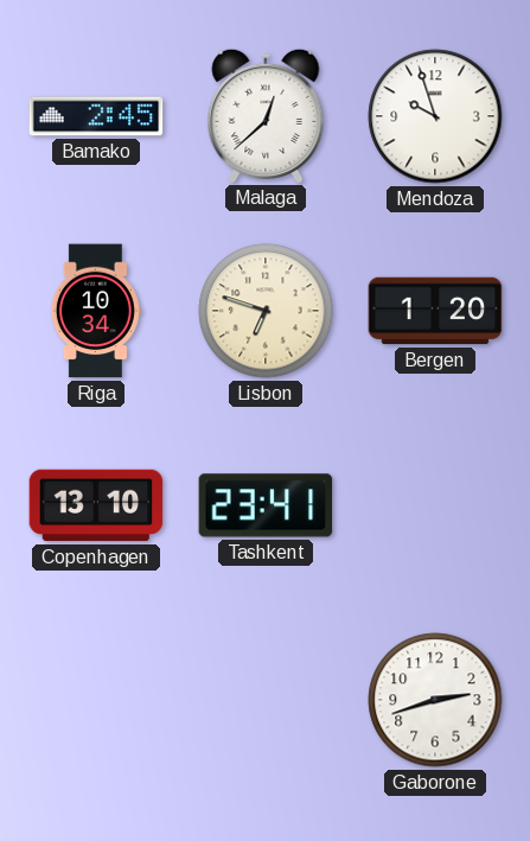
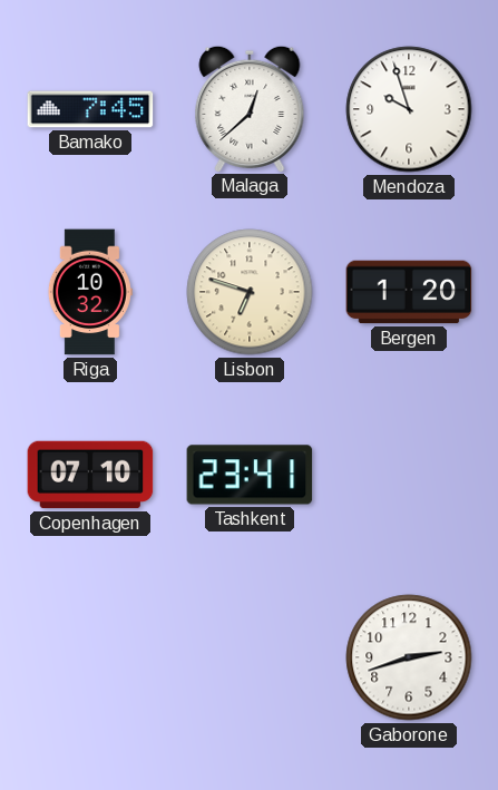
Bamako: 2:45 -> 7:45
Riga: 10:34 -> 10:32
Copenhagen: 13:10 -> 07:10
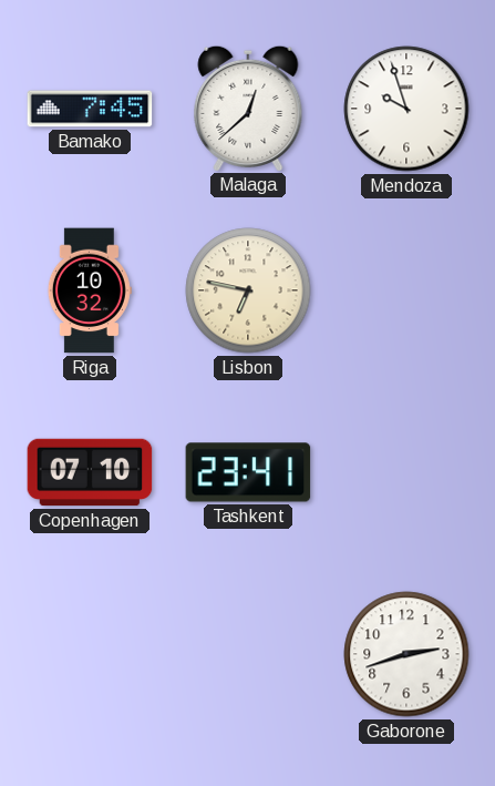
Lisbon: 6:48 -> 6:47
Bergen: 1:20 -> none
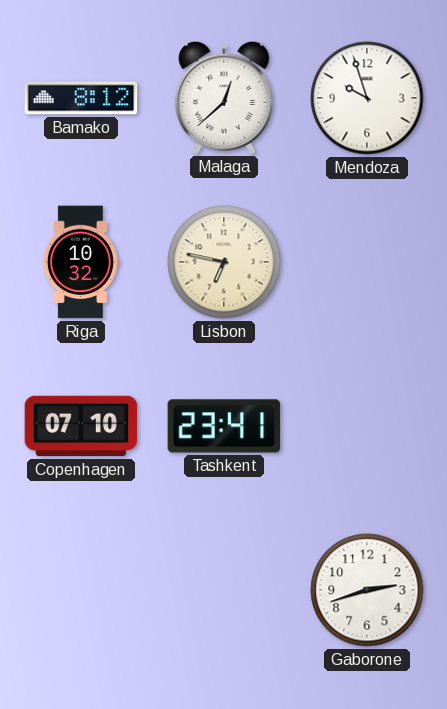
Bamako: 7:45 -> 8:12
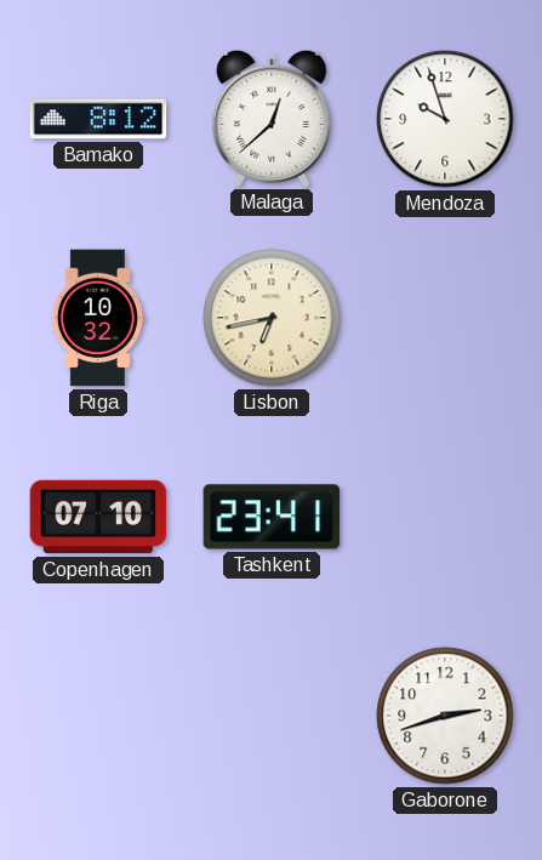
Lisbon: 6:47 -> 6:43
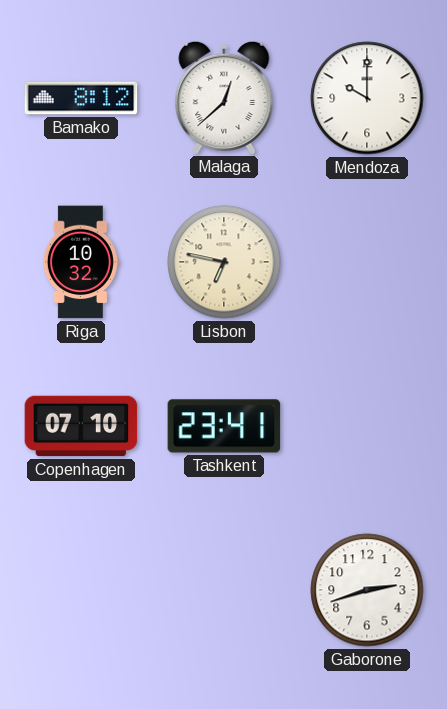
Mendoza: 9:57 -> 10:00
Lisbon: 6:43 -> 6:47
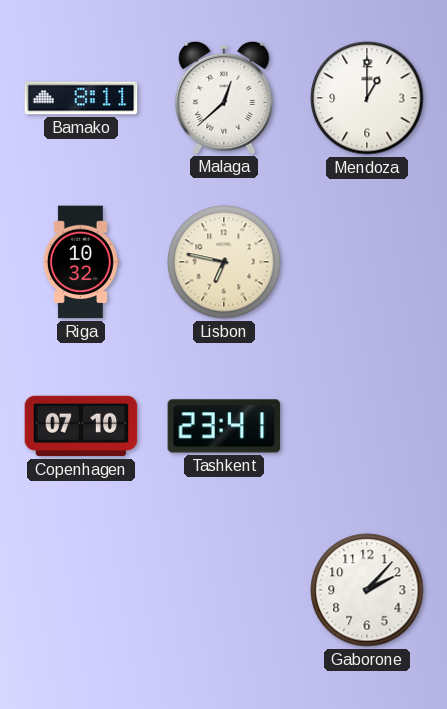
Bamako: 8:12 -> 8:11
Mendoza: 10:00 -> 1:00
Gaborone: 2:42 -> 2:07
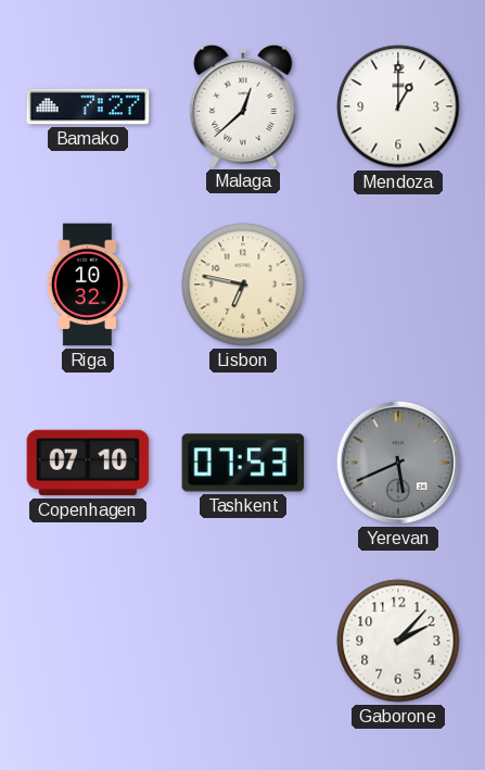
Bamako: 8:11 -> 7:27
Tashkent: 23:41 -> 07:53
Yerevan: none -> 5:41
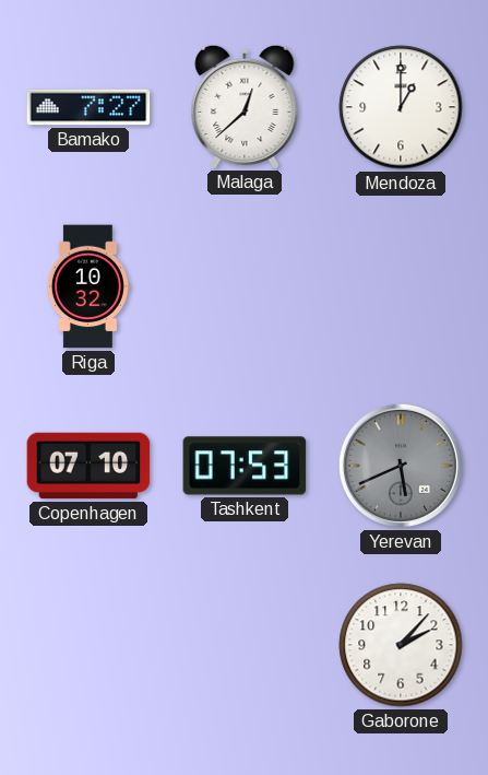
Lisbon: 6:47 -> none
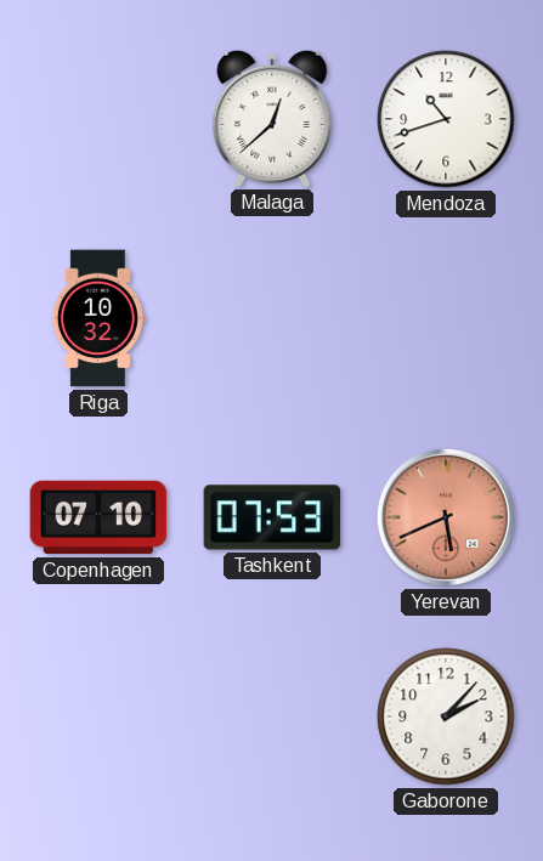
Bamako: 7:27 -> none
Mendoza: 1:00 -> 10:42
Yerevan dial: grey -> salmon
